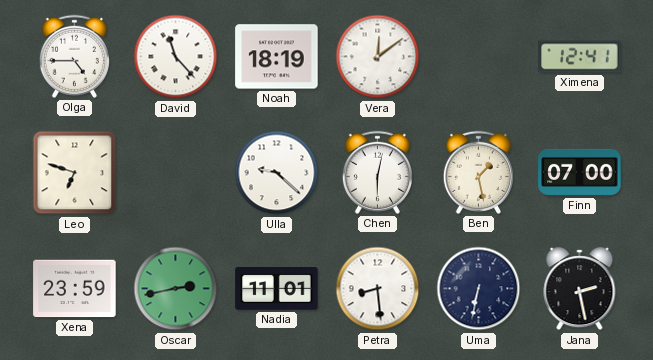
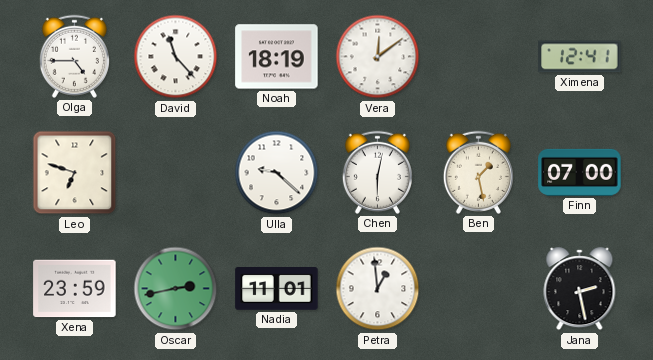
Petra: 8:29 -> 12:59
Uma: 6:32 -> none
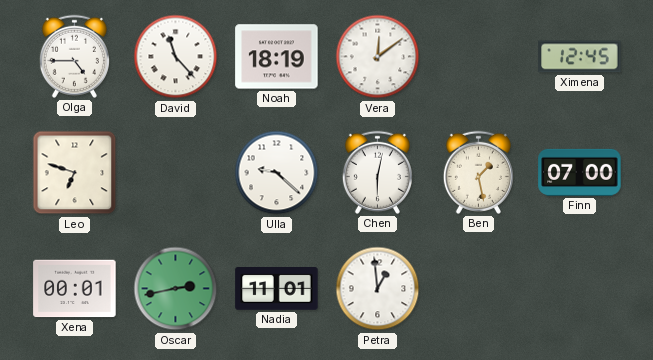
Ximena: 12:41 -> 12:45
Xena: 23:59 -> 00:01
Jana: 2:28 -> none
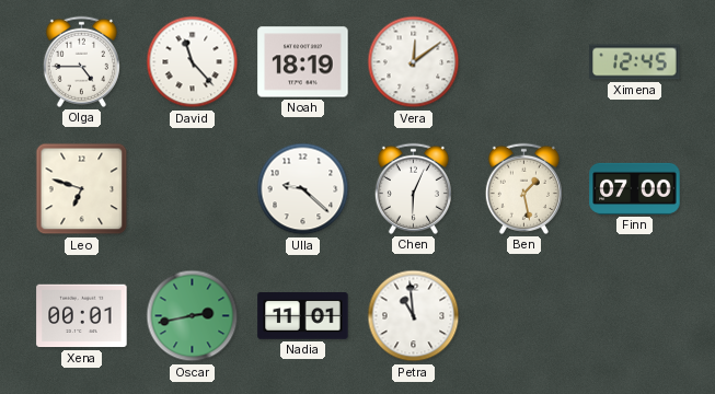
Chen: 6:02 -> 6:04
Petra: 12:59 -> 10:59
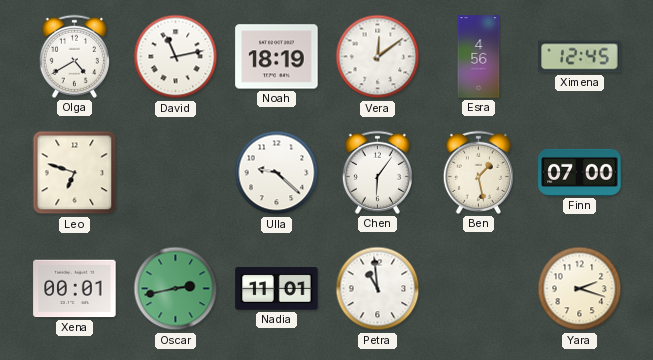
Olga: 4:45 -> 4:40
David: 11:23 -> 11:13
Esra: none -> 4:56
Chen: 6:04 -> 6:06
Yara: none -> 2:18
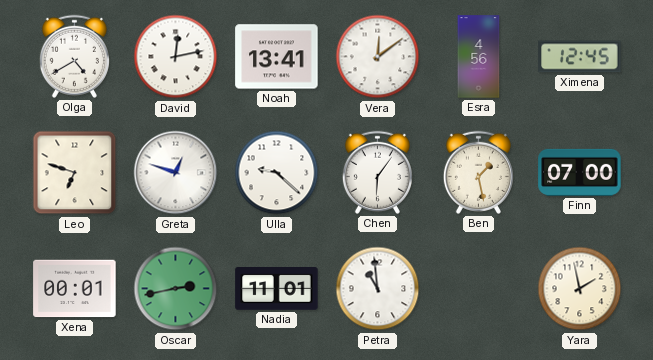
David: 11:13 -> 12:13
Noah: 18:19 -> 13:41
Greta: none -> 12:48
Yara: 2:18 -> 1:58
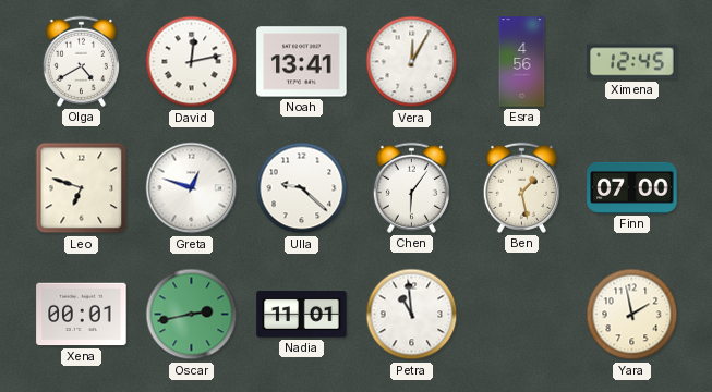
Vera: 12:09 -> 12:05
